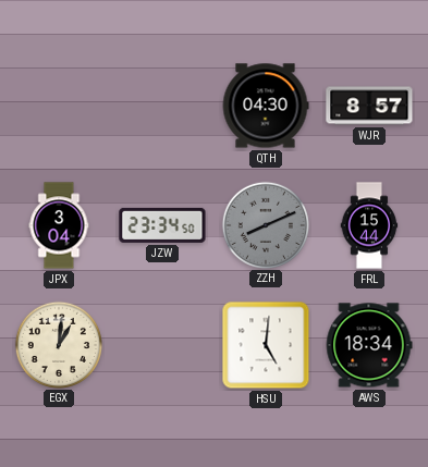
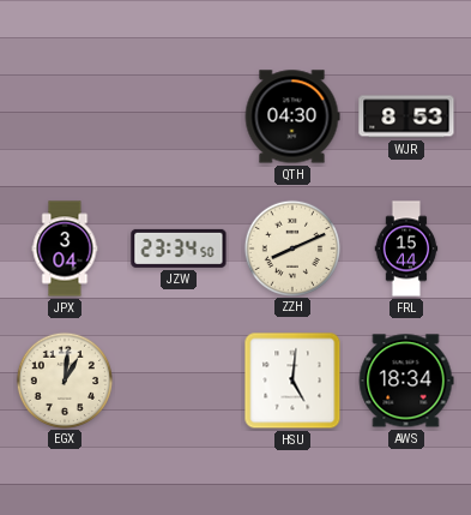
WJR: 8:57 -> 8:53
ZZH dial: grey -> cream
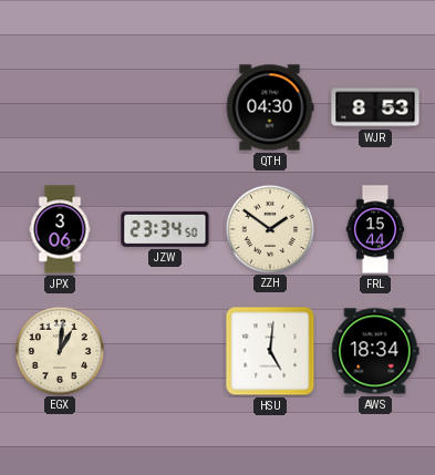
JPX: 3:04 -> 3:06
ZZH: 8:11 -> 1:51
